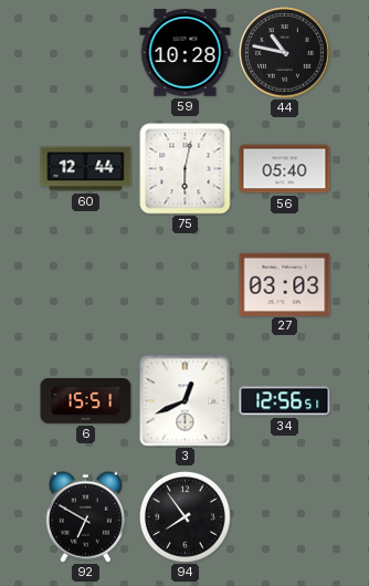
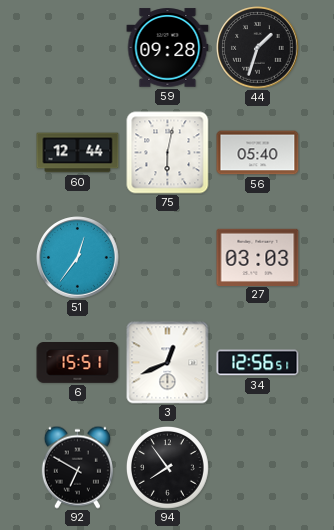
59: 10:28 -> 09:28
44: 10:47 -> 1:33
51: none -> 12:36
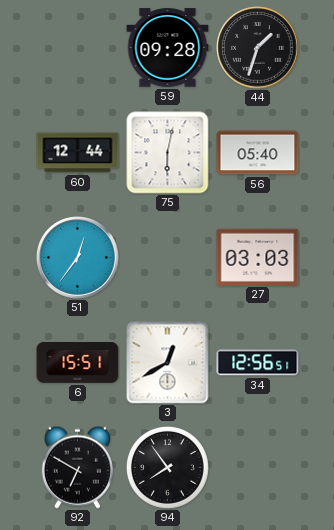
3: 12:41 -> 12:40
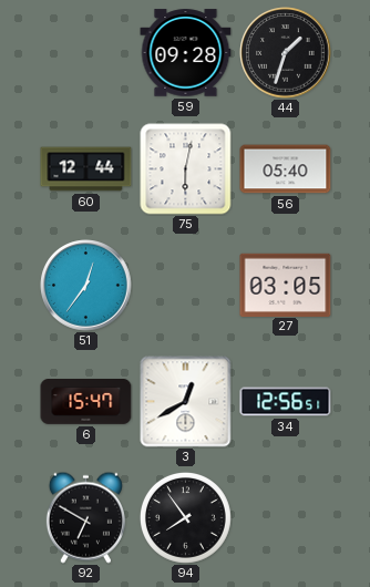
27: 03:03 -> 03:05
6: 15:51 -> 15:47
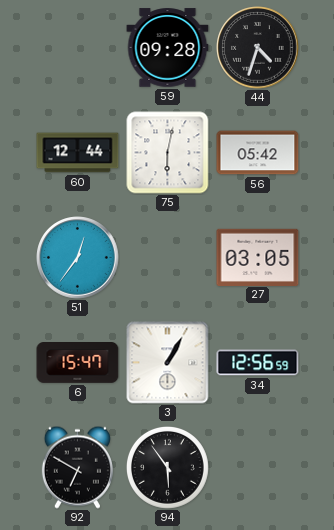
44: 1:33 -> 4:33
56: 05:40 -> 05:42
3: 12:40 -> 1:05
34: 12:56:51 -> 12:56:59
94: 7:54 -> 5:54
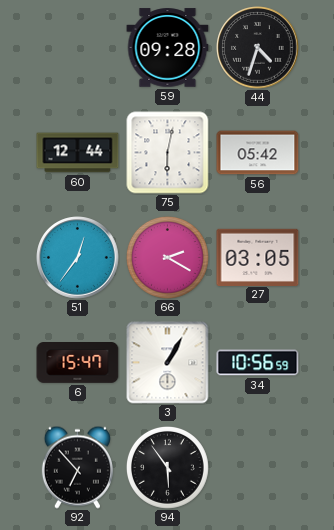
66: none -> 2:20
34: 12:56 -> 10:56
92: 6:50 -> 6:53
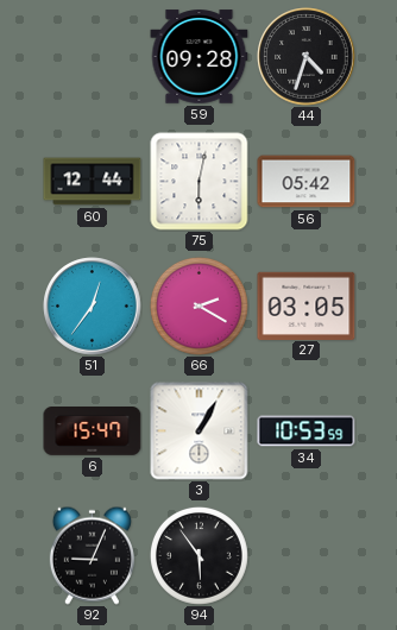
34: 10:56 -> 10:53
92: 6:53 -> 9:04
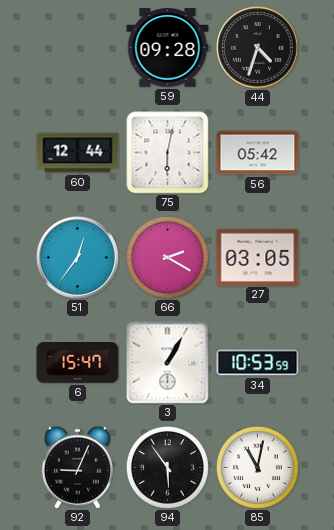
85: none -> 11:02
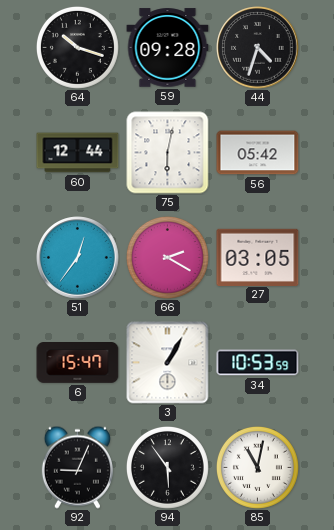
64: none -> 10:18
